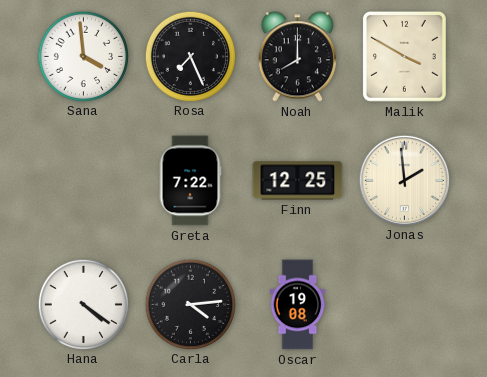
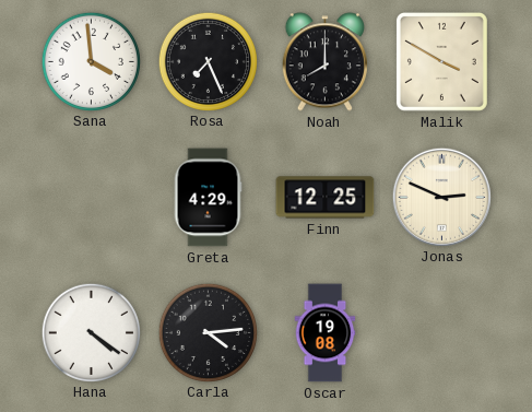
Greta: 7:22 -> 4:29
Jonas: 1:59 -> 2:49
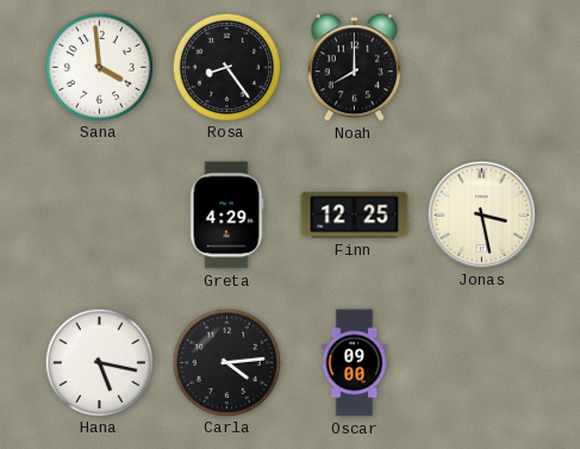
Rosa: 7:26 -> 8:24
Malik: 3:50 -> none
Jonas: 2:49 -> 3:28
Hana: 4:21 -> 5:17
Oscar: 19:08 -> 09:00
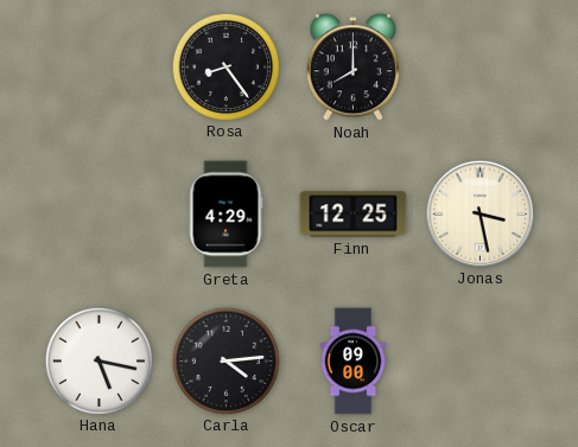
Sana: 3:59 -> none
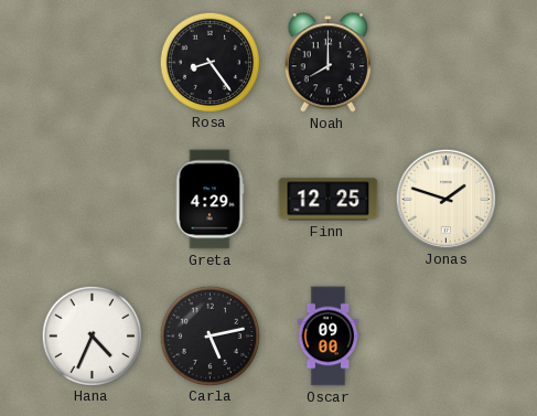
Jonas: 3:28 -> 1:48
Hana: 5:17 -> 4:34
Carla: 4:14 -> 5:13
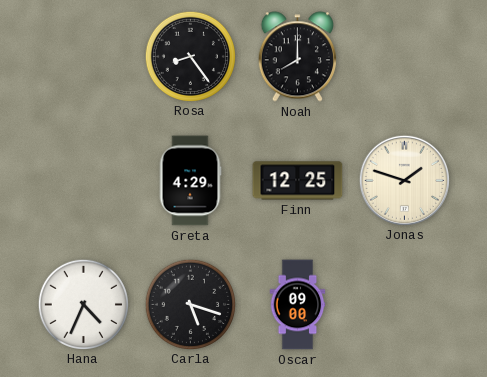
Carla: 5:13 -> 5:18
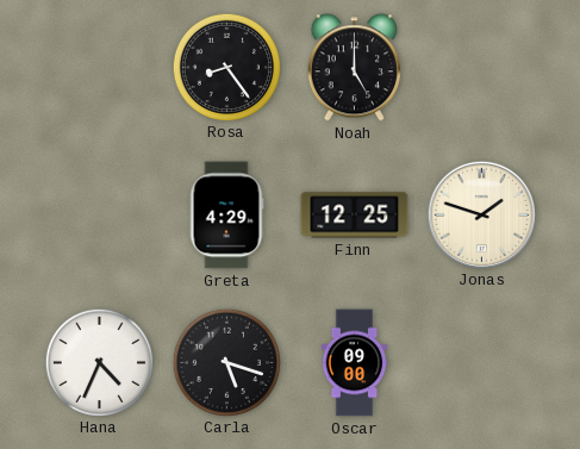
Noah: 8:00 -> 5:00
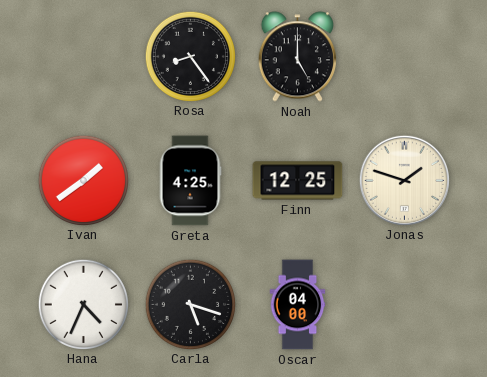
Ivan: none -> 1:39
Greta: 4:29 -> 4:25
Oscar: 09:00 -> 04:00
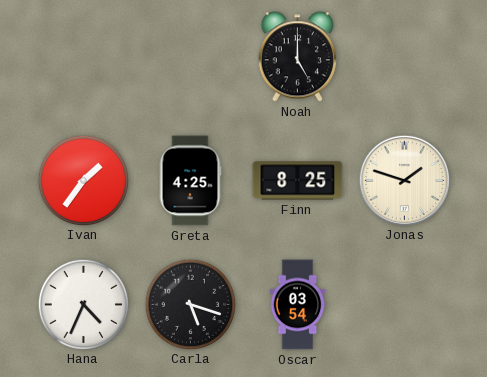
Rosa: 8:24 -> none
Ivan: 1:39 -> 1:36
Finn: 12:25 -> 8:25
Oscar: 04:00 -> 03:54
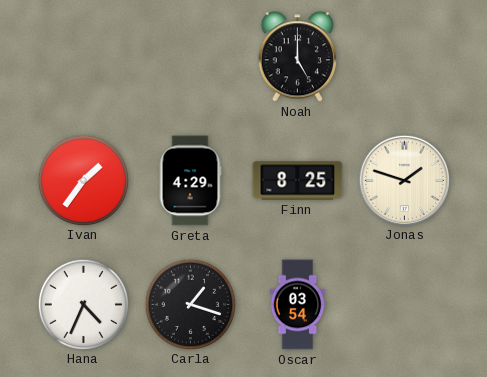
Greta: 4:25 -> 4:29
Carla: 5:18 -> 1:18
